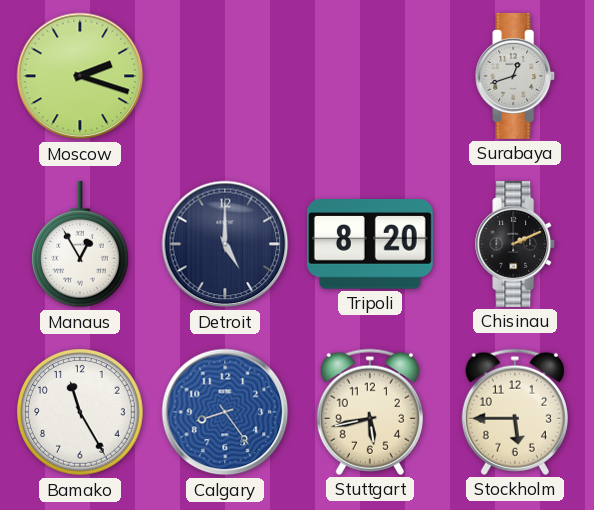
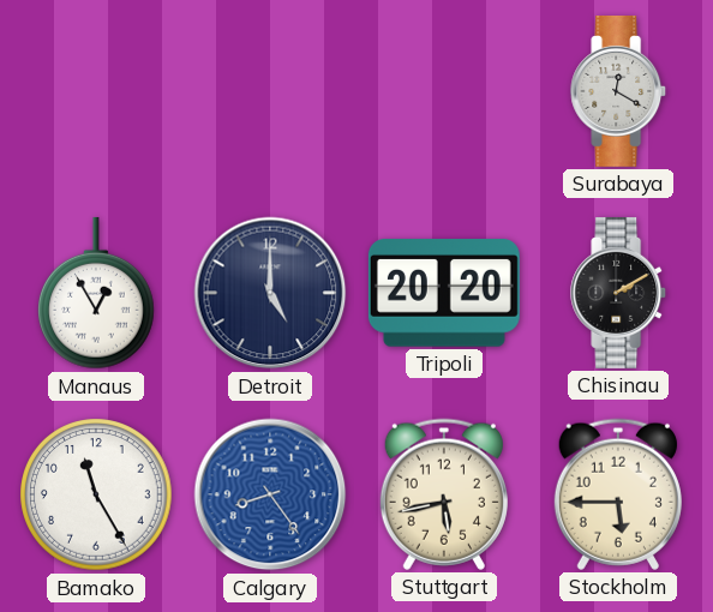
Moscow: 2:18 -> none
Surabaya: 12:42 -> 12:20
Tripoli: 8:20 -> 20:20
Chisinau: 2:11 -> 2:10
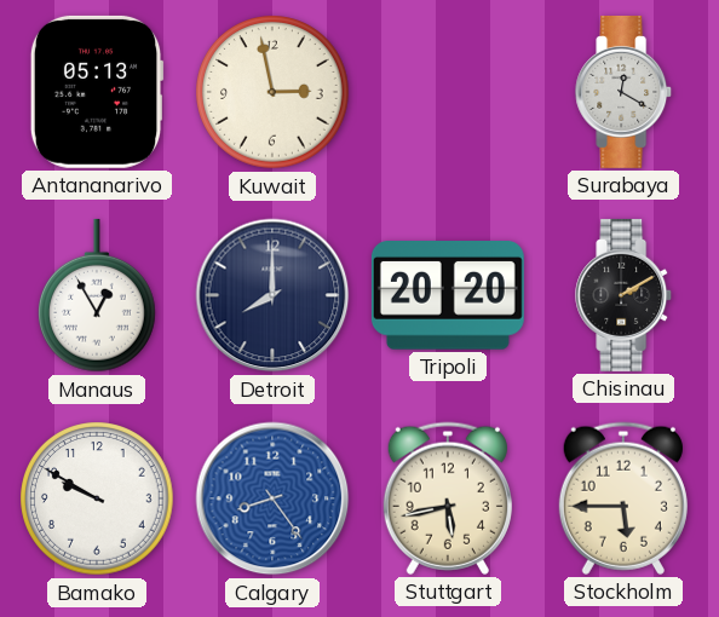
Antananarivo: none -> 05:13
Kuwait: none -> 2:58
Detroit: 5:00 -> 8:00
Bamako: 11:25 -> 9:50
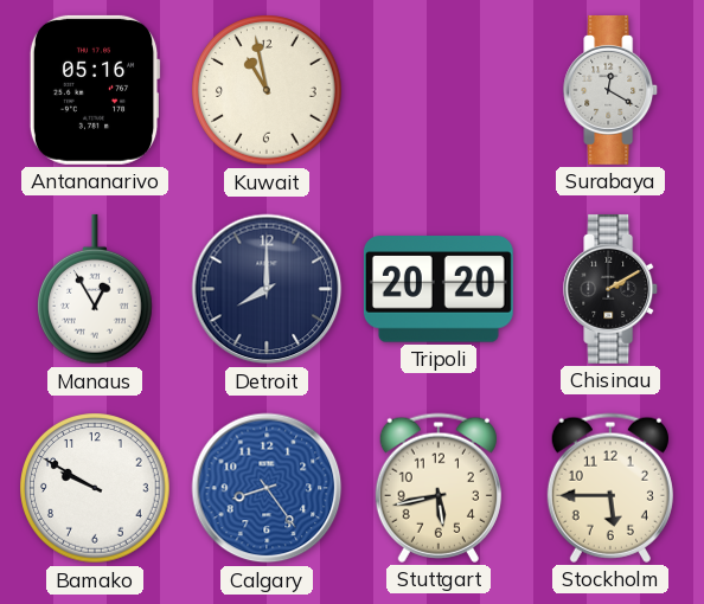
Antananarivo: 05:13 -> 05:16
Kuwait: 2:58 -> 10:58
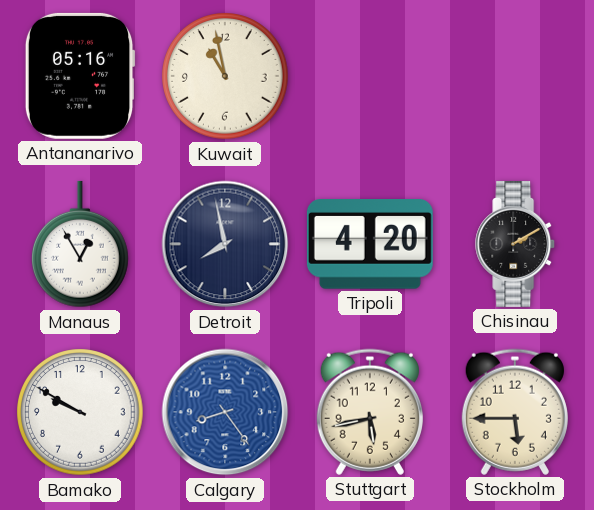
Surabaya: 12:20 -> none
Detroit: 8:00 -> 7:58
Tripoli: 20:20 -> 4:20
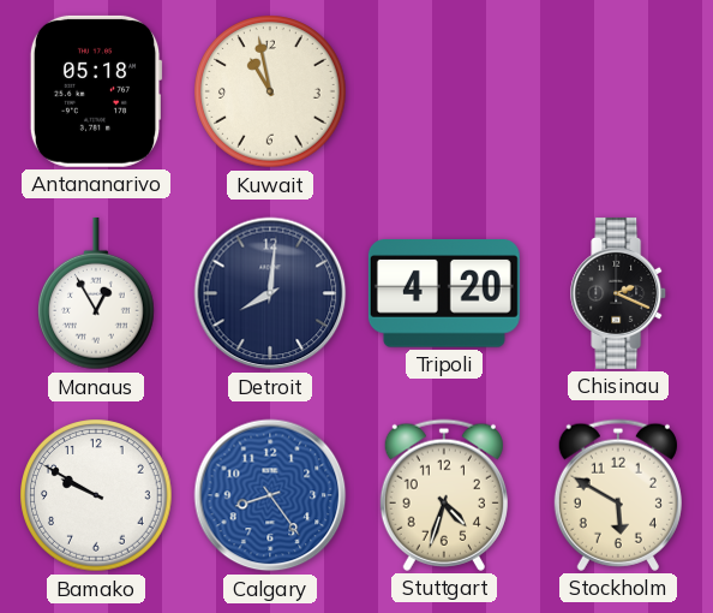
Antananarivo: 05:16 -> 05:18
Detroit: 7:58 -> 8:01
Chisinau: 2:10 -> 2:19
Stuttgart: 5:43 -> 4:33
Stockholm: 5:45 -> 5:50
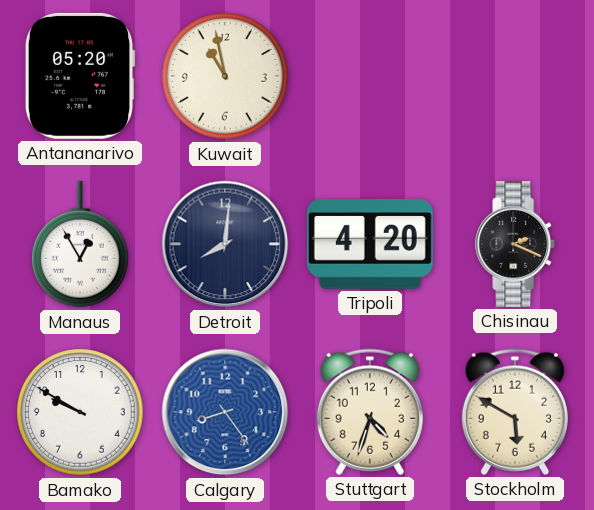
Antananarivo: 05:18 -> 05:20
